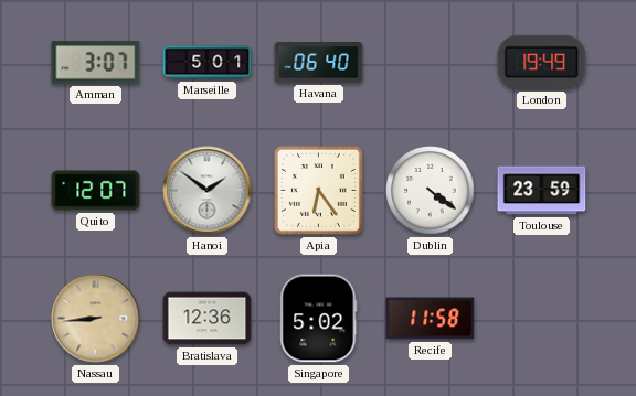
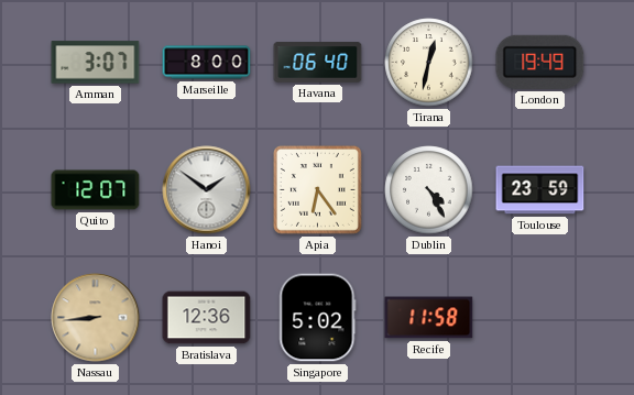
Marseille: 5:01 -> 8:00
Tirana: none -> 12:32
Dublin: 4:21 -> 4:25
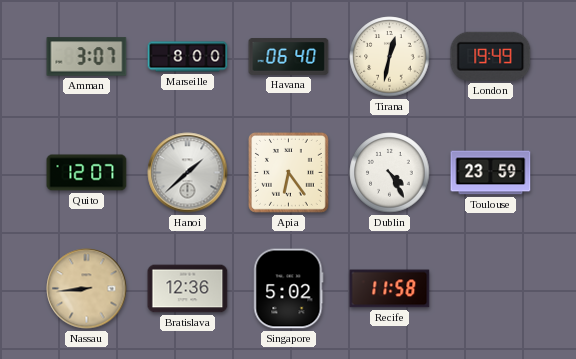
Hanoi: 1:51 -> 1:38
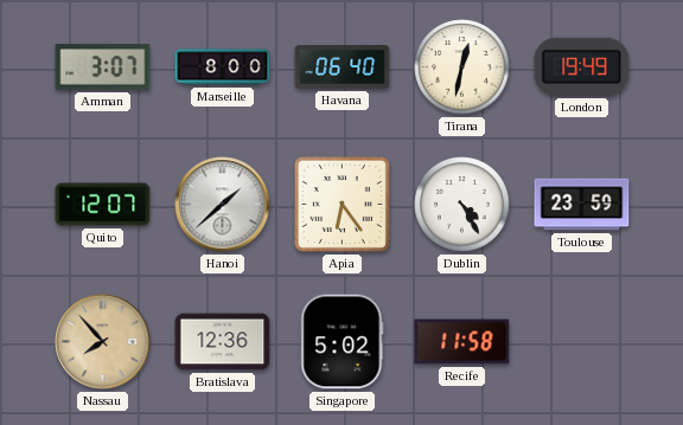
Nassau: 8:44 -> 7:53
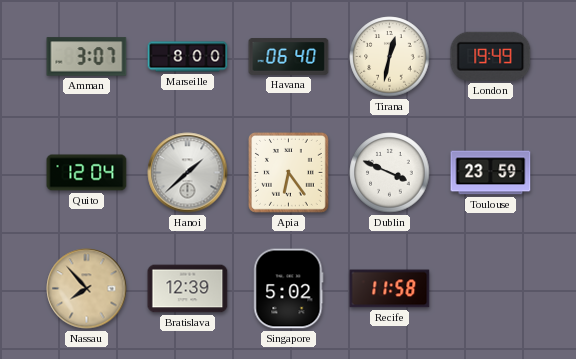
Quito: 12:07 -> 12:04
Dublin: 4:25 -> 3:49
Bratislava: 12:36 -> 12:39
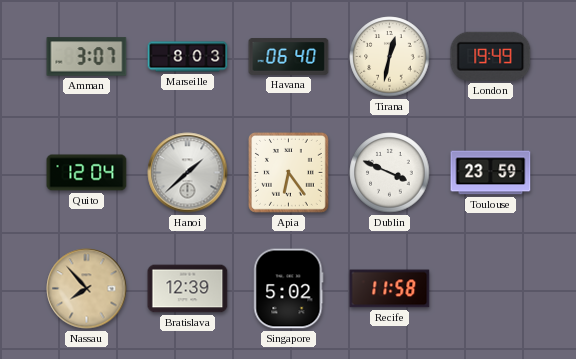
Marseille: 8:00 -> 8:03
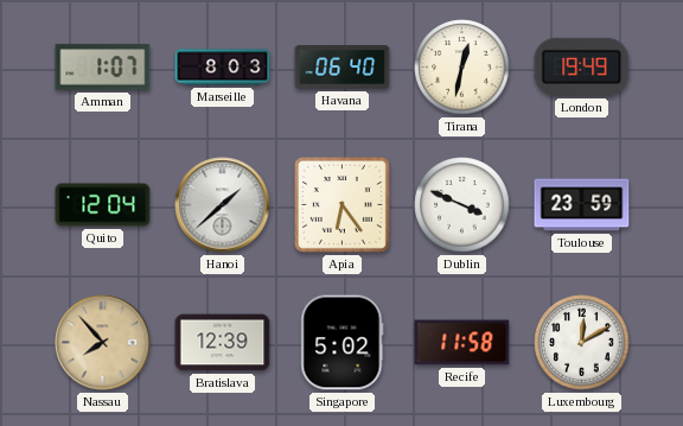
Amman: 3:07 -> 1:07
Luxembourg: none -> 12:10
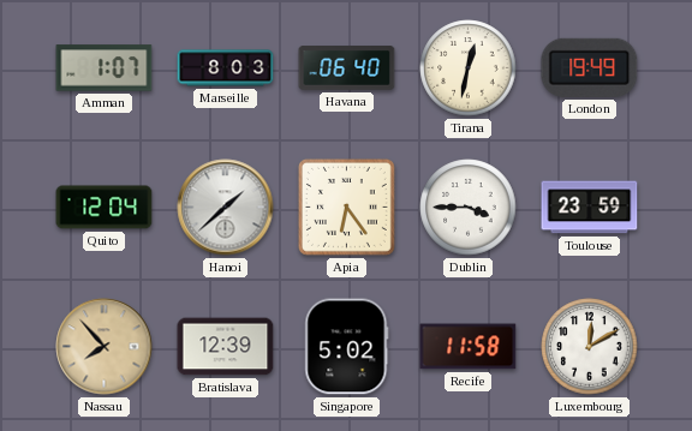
Dublin: 3:49 -> 3:45
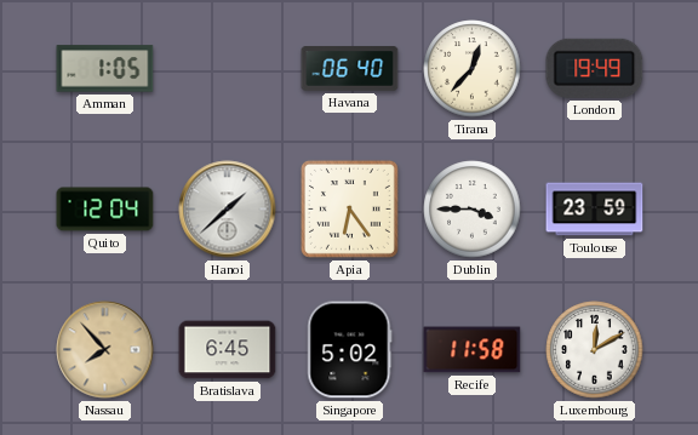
Amman: 1:07 -> 1:05
Marseille: 8:03 -> none
Tirana: 12:32 -> 12:37
Bratislava: 12:39 -> 6:45
